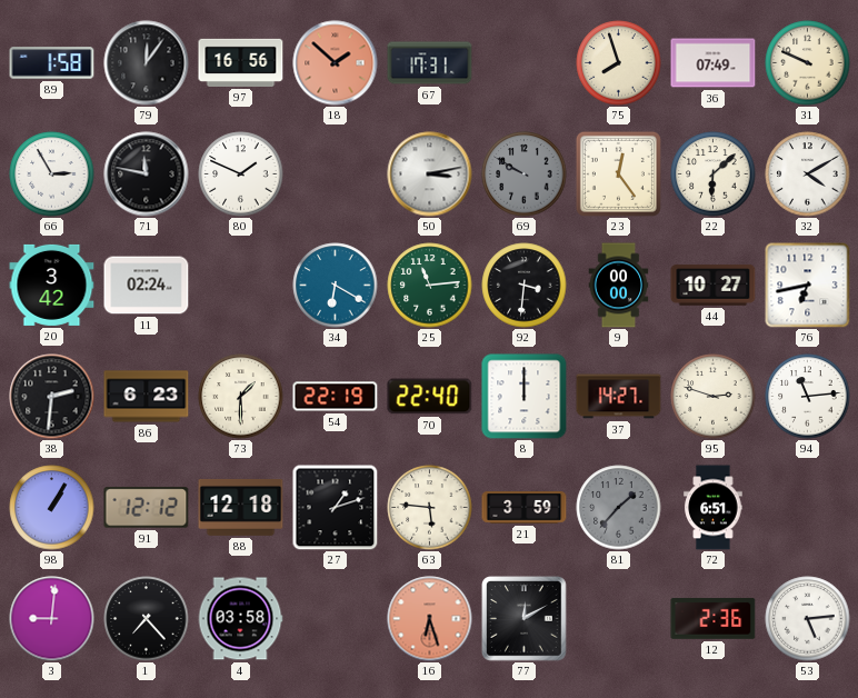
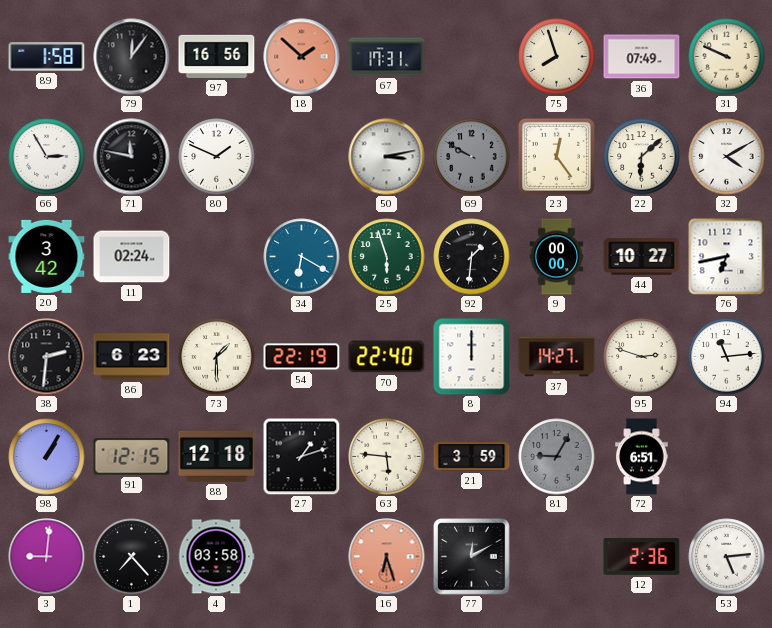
25: 11:14 -> 5:57
92: 3:31 -> 1:31
91: 12:12 -> 12:15
81: 1:37 -> 9:05
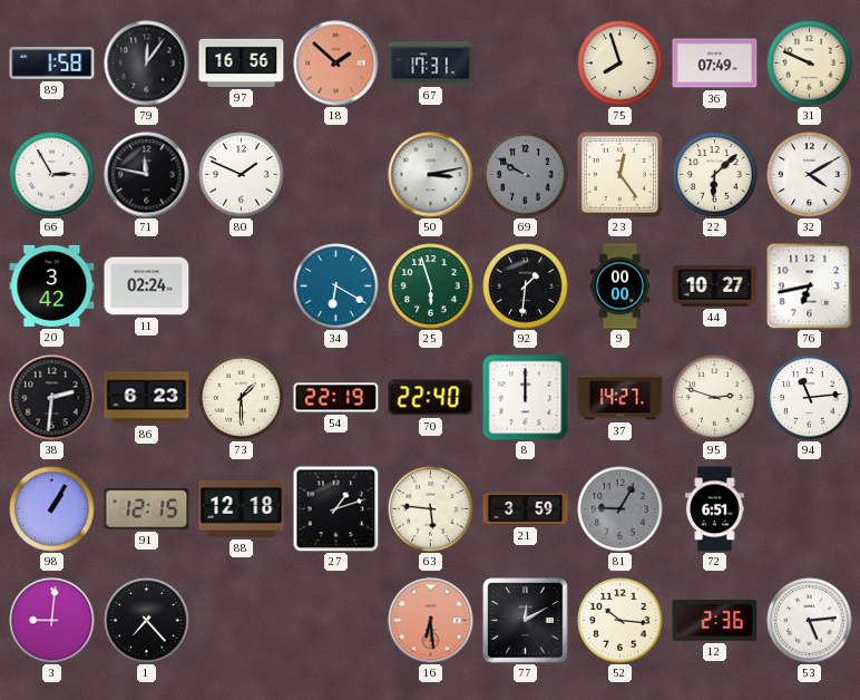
4: 03:58 -> none
16: 6:27 -> 6:29
52: none -> 10:16
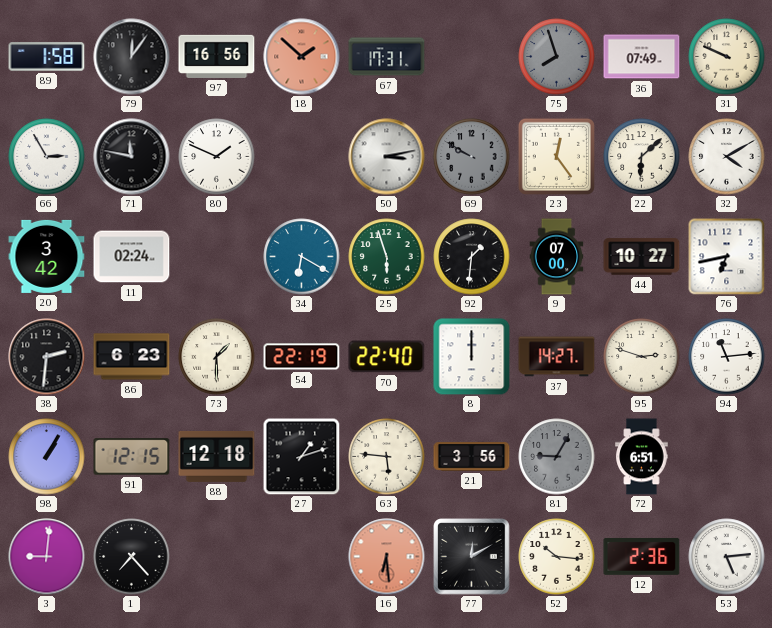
75 dial: cream -> grey
9: 00:00 -> 07:00
21: 3:59 -> 3:56
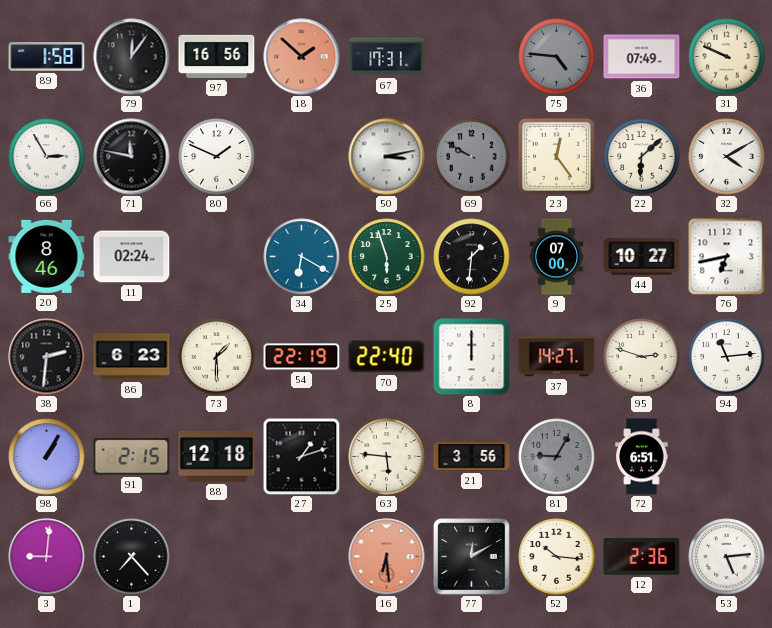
75: 7:57 -> 4:46
20: 3:42 -> 8:46
91: 12:15 -> 2:15
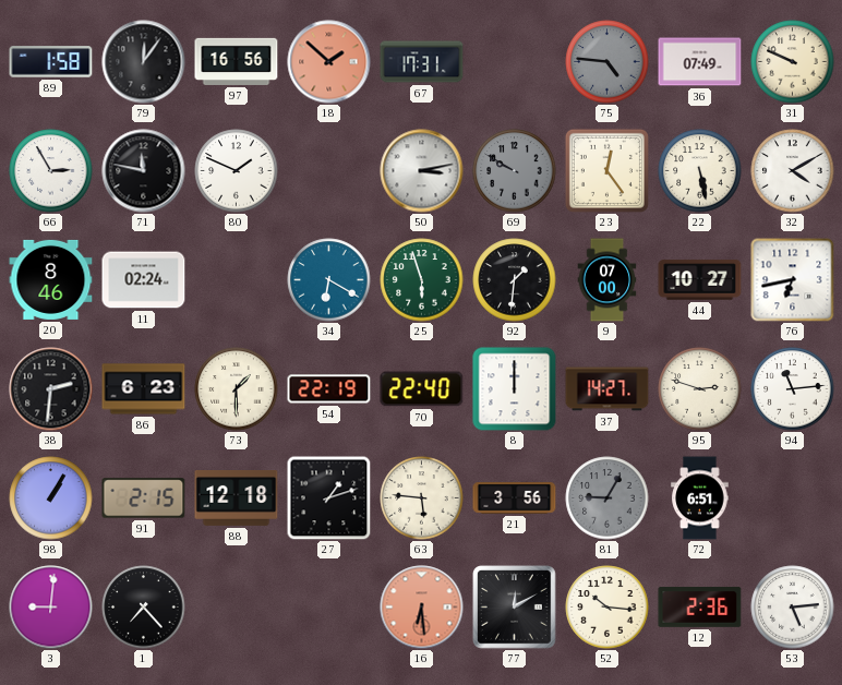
22: 6:08 -> 5:28
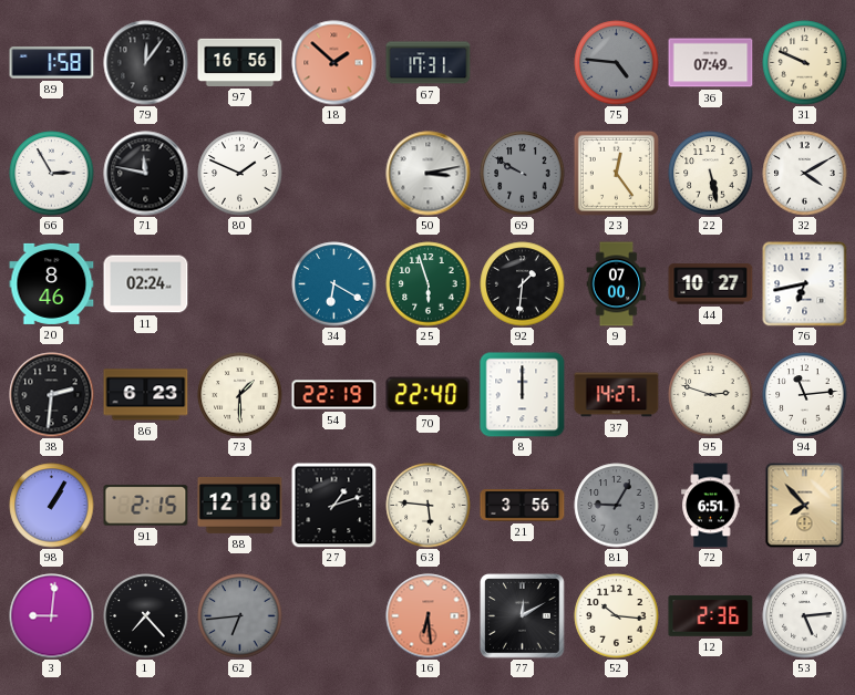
47: none -> 7:53
62: none -> 6:44
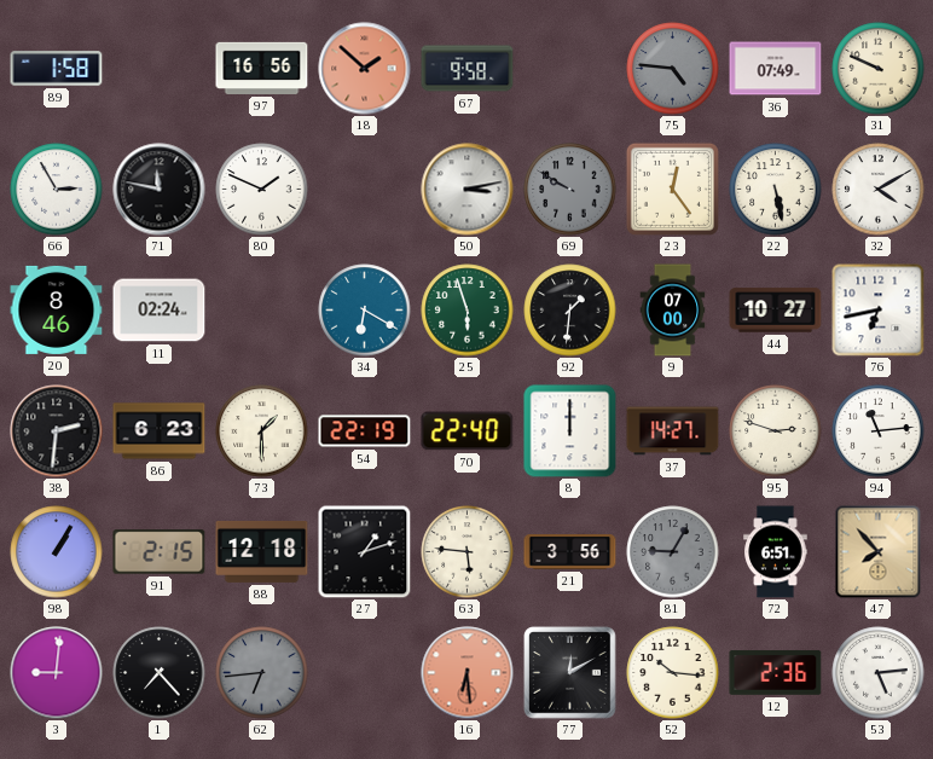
79: 12:06 -> none
67: 17:31 -> 9:58
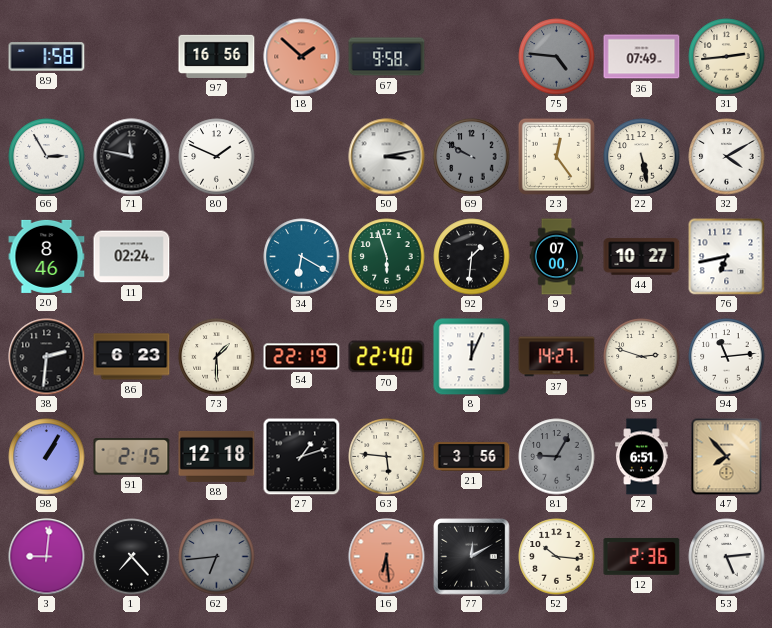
31: 9:49 -> 2:44
8: 12:00 -> 12:04
